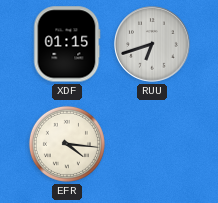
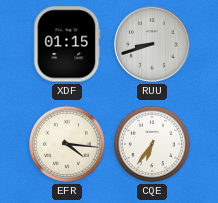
RUU: 6:42 -> 8:42
CQE: none -> 6:36
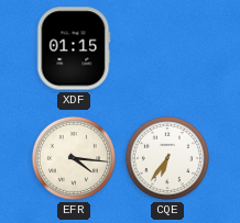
RUU: 8:42 -> none
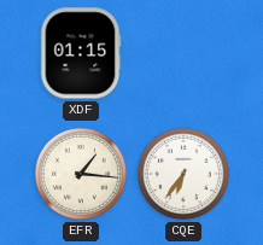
EFR: 4:16 -> 1:16
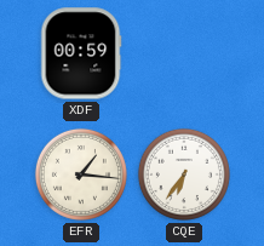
XDF: 01:15 -> 00:59
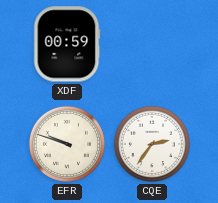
EFR: 1:16 -> 9:48
CQE: 6:36 -> 2:36
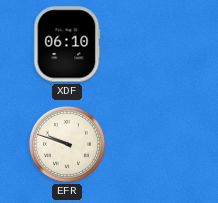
XDF: 00:59 -> 06:10
CQE: 2:36 -> none
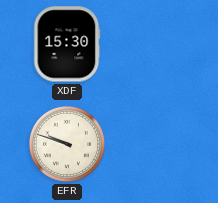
XDF: 06:10 -> 15:30
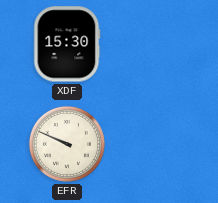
EFR: 9:48 -> 9:49
